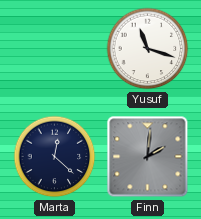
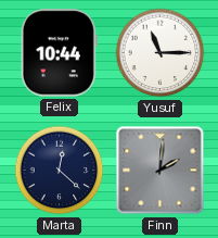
Felix: none -> 10:44
Yusuf: 11:18 -> 11:15
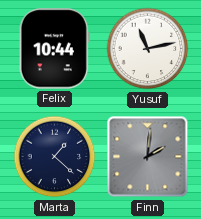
Yusuf: 11:15 -> 11:13
Marta: 12:22 -> 1:22
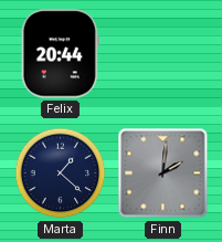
Felix: 10:44 -> 20:44
Yusuf: 11:13 -> none
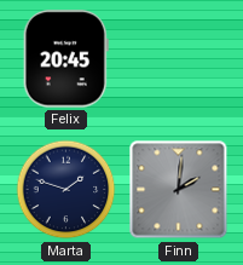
Felix: 20:44 -> 20:45
Marta: 1:22 -> 1:48
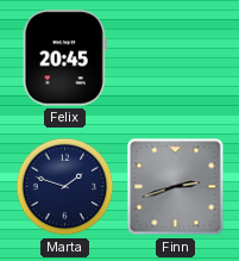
Finn: 2:01 -> 2:42
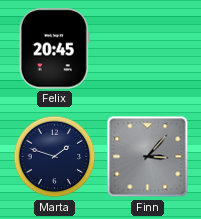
Finn: 2:42 -> 3:07
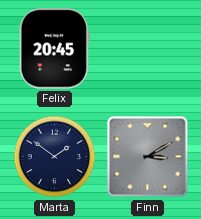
Marta: 1:48 -> 1:51
Finn: 3:07 -> 3:10
